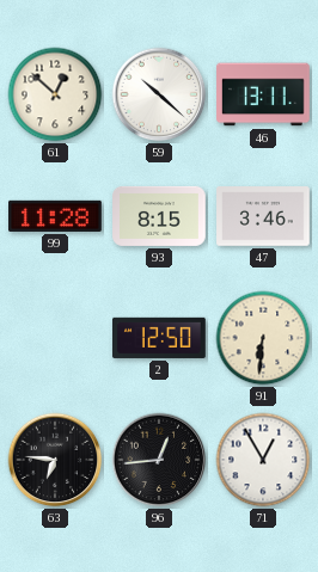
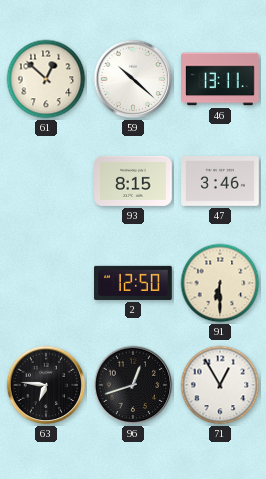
99: 11:28 -> none
91: 6:31 -> 6:30
96: 12:44 -> 12:42
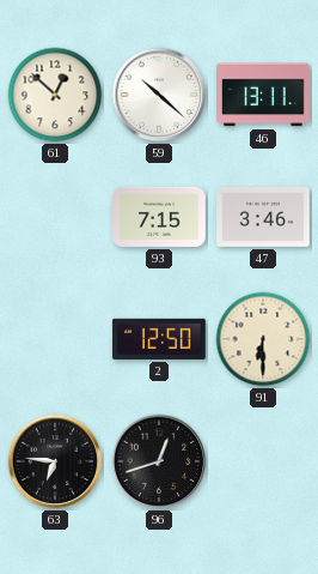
93: 8:15 -> 7:15
71: 12:55 -> none
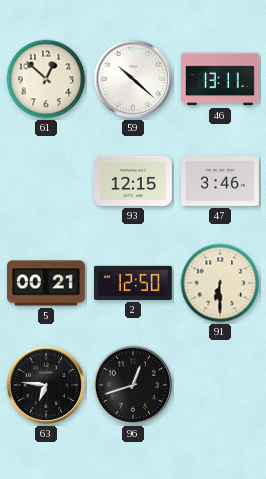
93: 7:15 -> 12:15
5: none -> 00:21
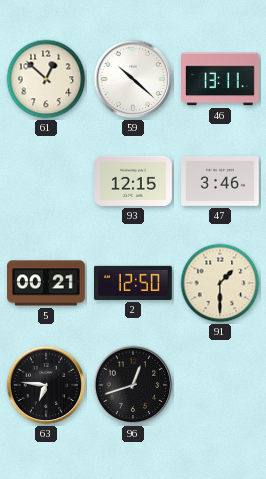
91: 6:30 -> 1:30
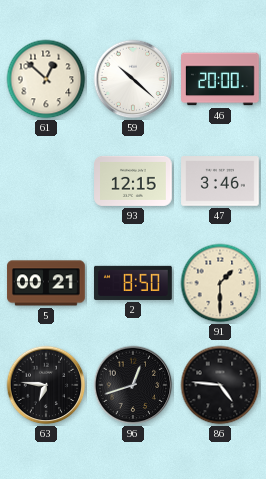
46: 13:11 -> 20:00
2: 12:50 -> 8:50
86: none -> 4:46
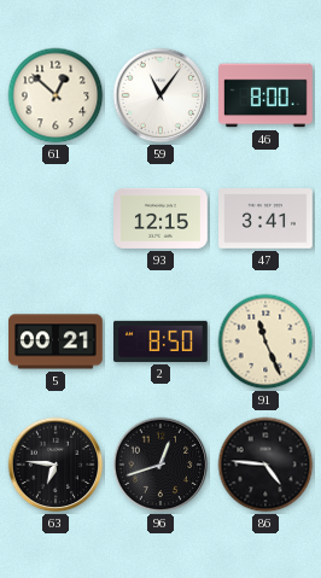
59: 10:22 -> 11:06
46: 20:00 -> 8:00
47: 3:46 -> 3:41
91: 1:30 -> 11:26
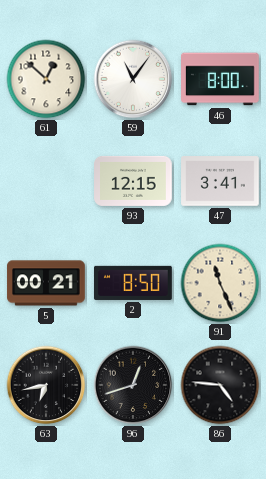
63: 6:46 -> 6:43
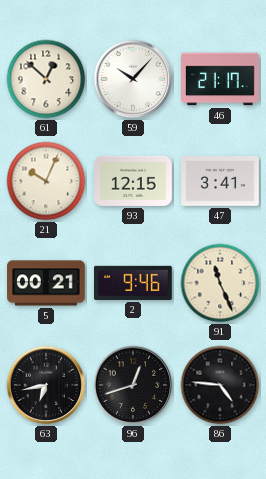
59: 11:06 -> 10:07
46: 8:00 -> 21:17
21: none -> 10:04
2: 8:50 -> 9:46
